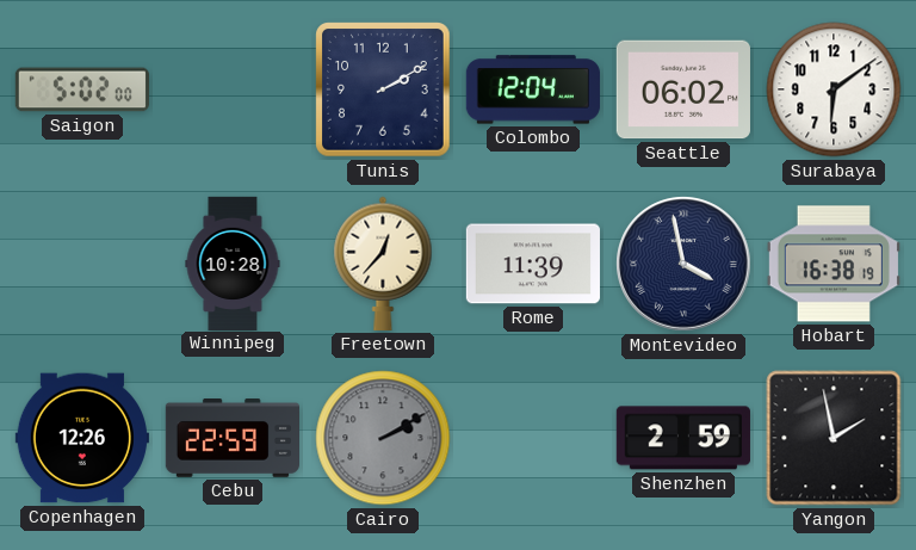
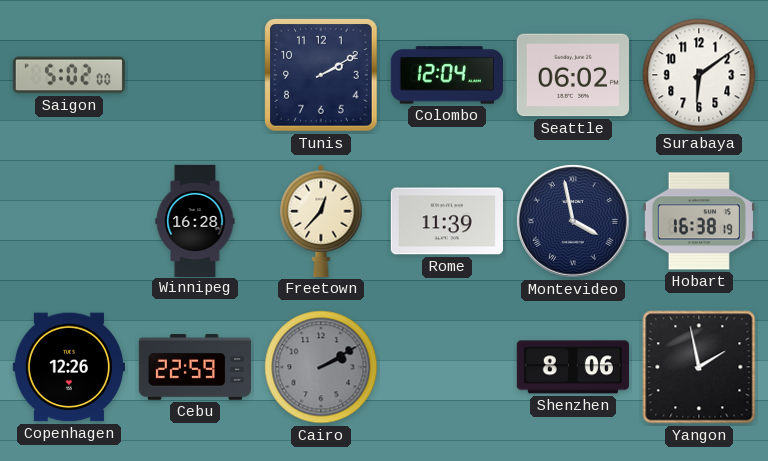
Winnipeg: 10:28 -> 16:28
Shenzhen: 2:59 -> 8:06
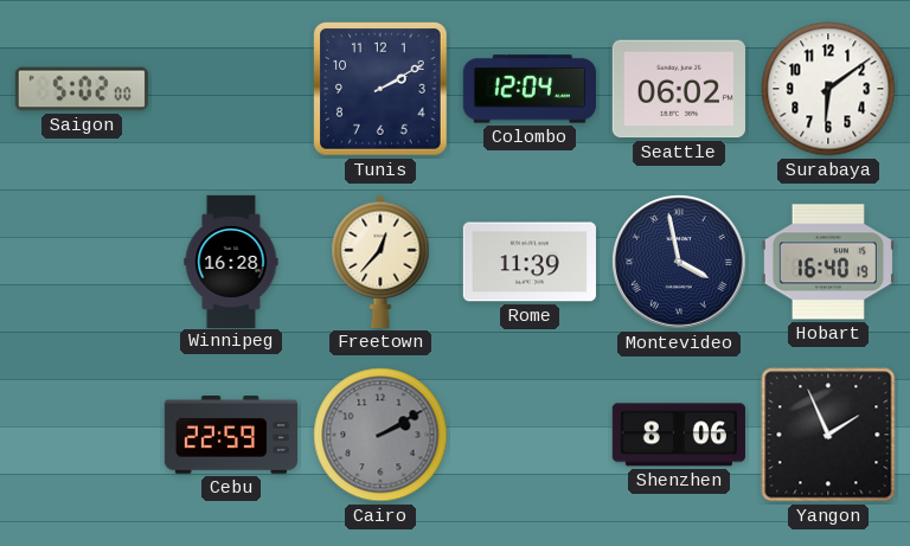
Hobart: 16:38 -> 16:40
Copenhagen: 12:26 -> none
Yangon: 1:58 -> 1:56
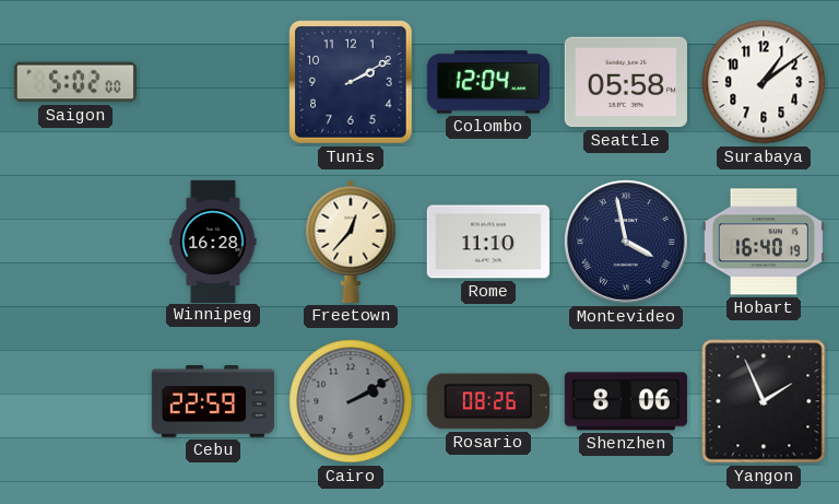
Seattle: 06:02 -> 05:58
Surabaya: 6:09 -> 1:09
Rome: 11:39 -> 11:10
Rosario: none -> 08:26
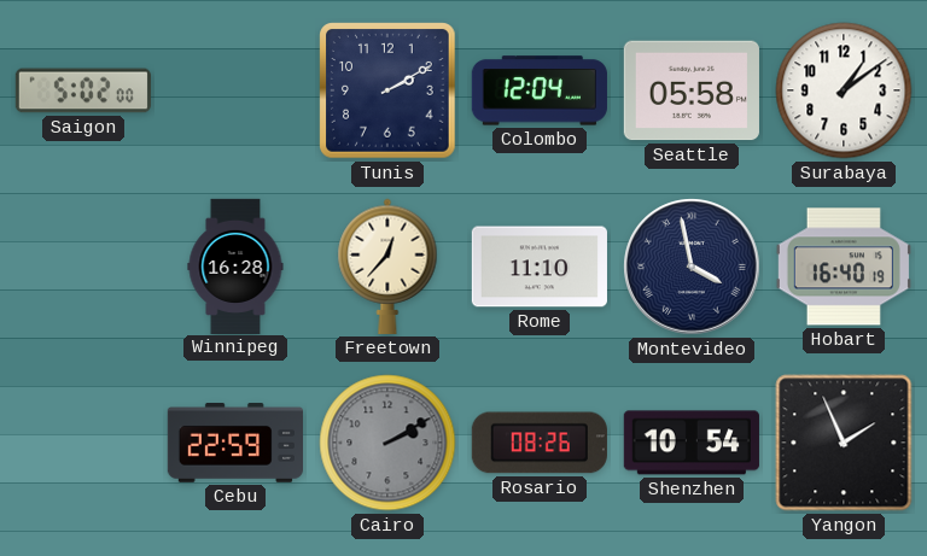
Shenzhen: 8:06 -> 10:54
